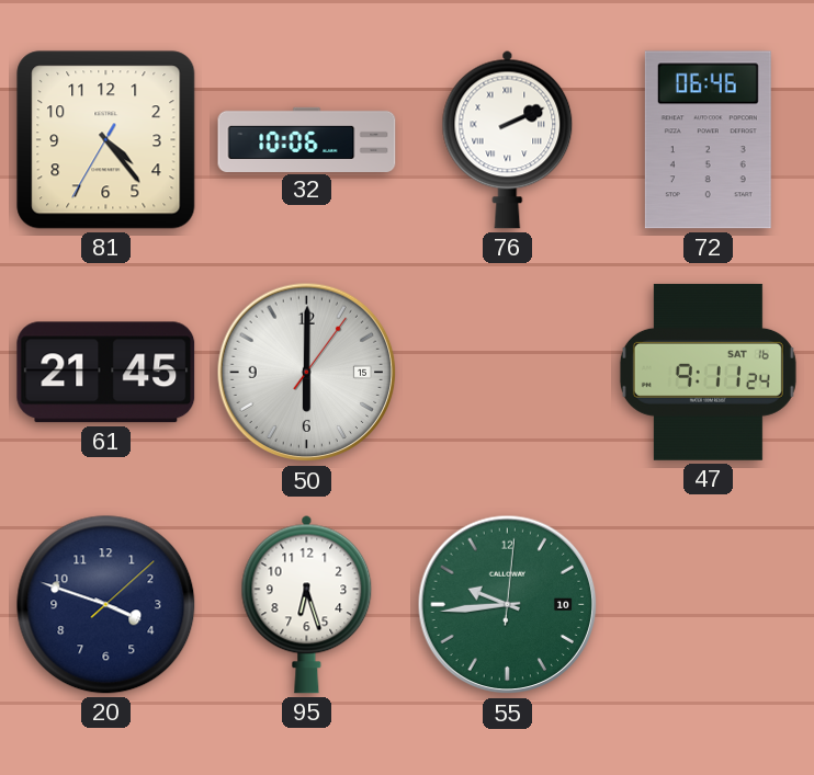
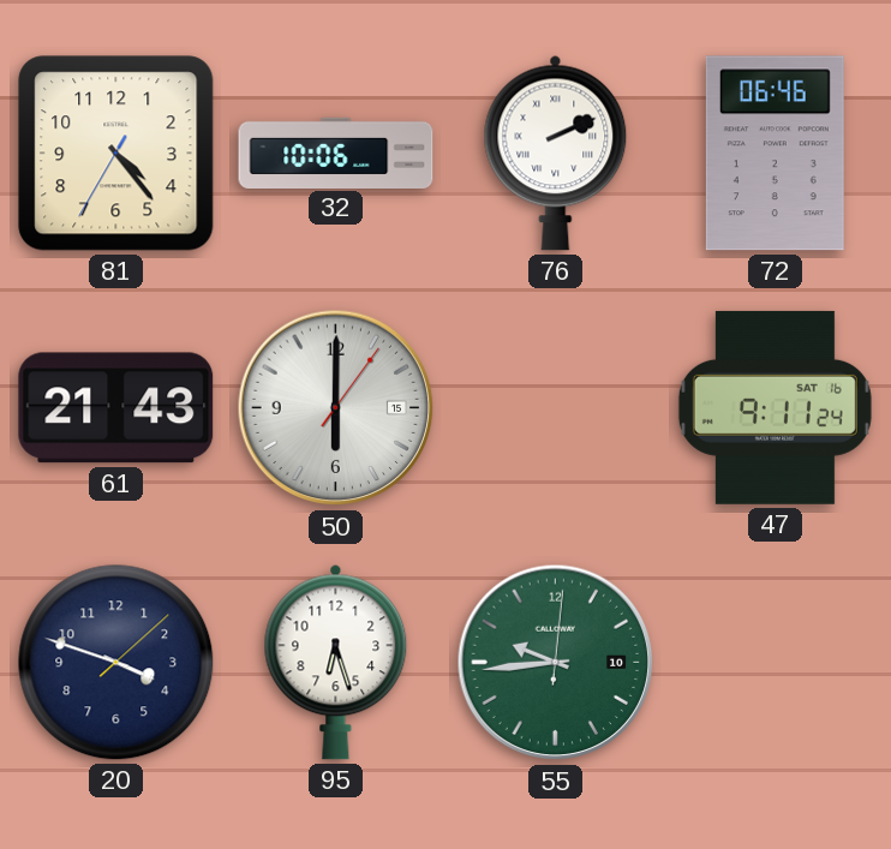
61: 21:45 -> 21:43
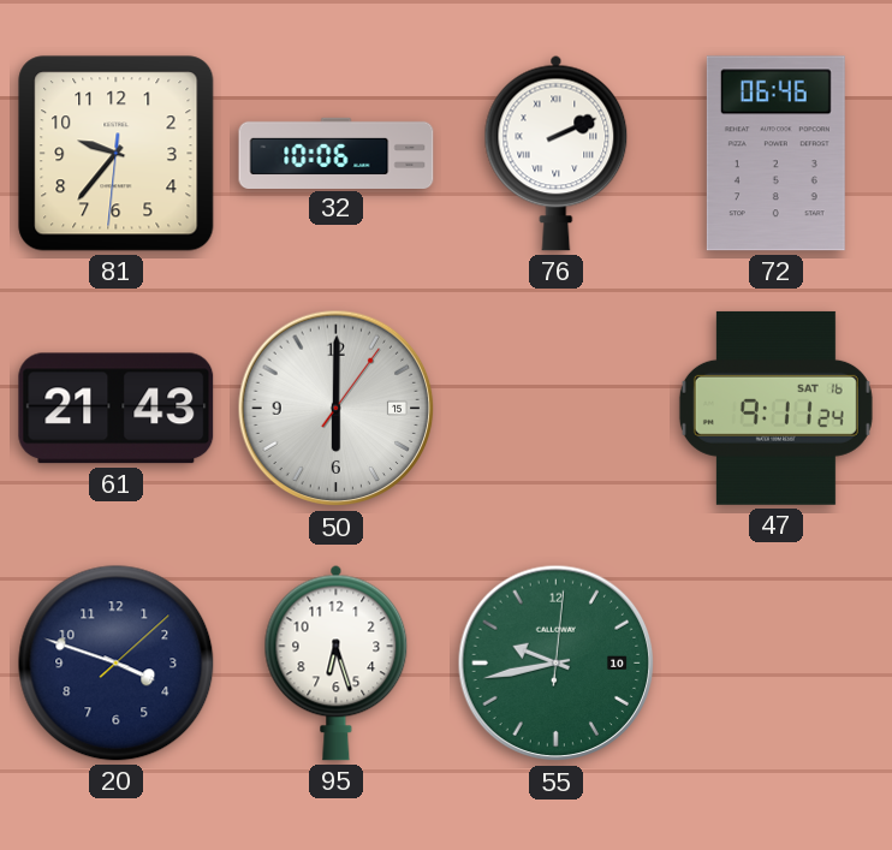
81: 4:23 -> 9:36
55: 9:44 -> 9:43
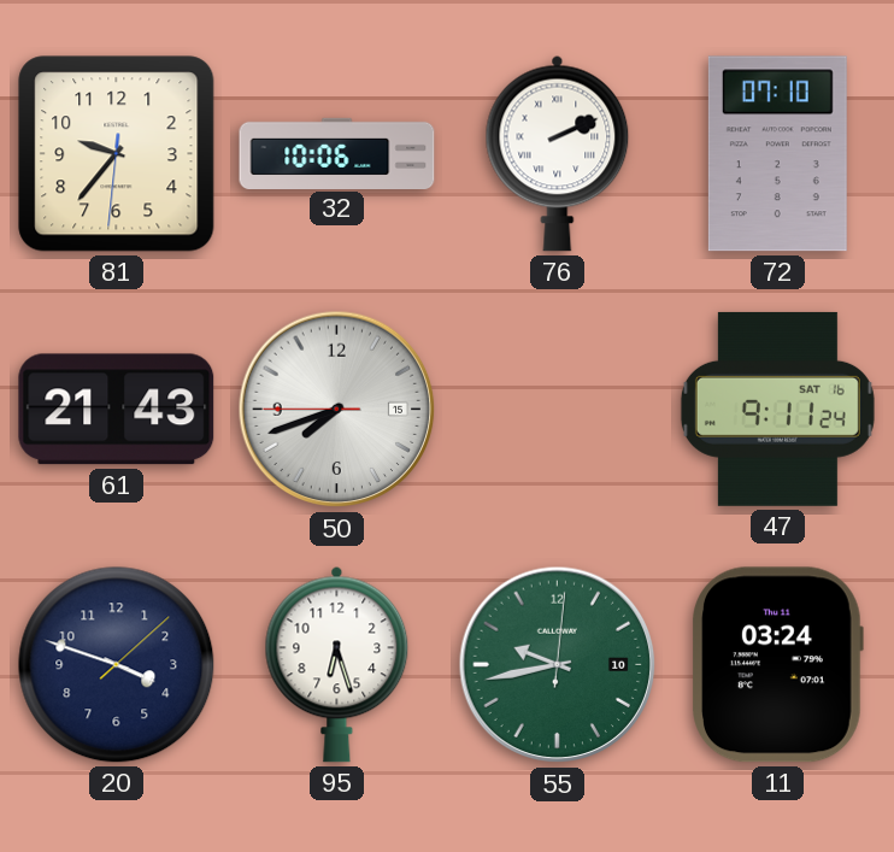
72: 06:46 -> 07:10
50: 6:00 -> 7:41
11: none -> 03:24
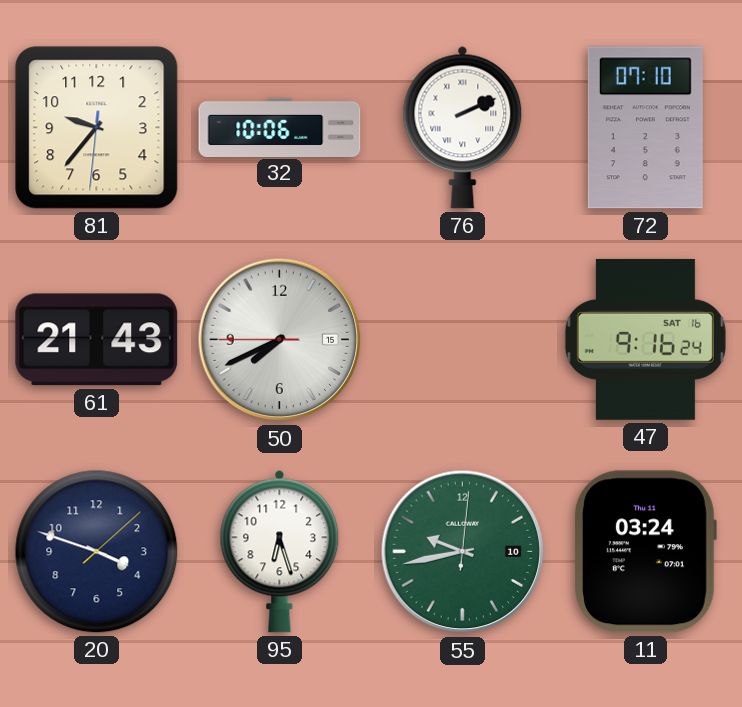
50: 7:41 -> 7:40
47: 9:11 -> 9:16
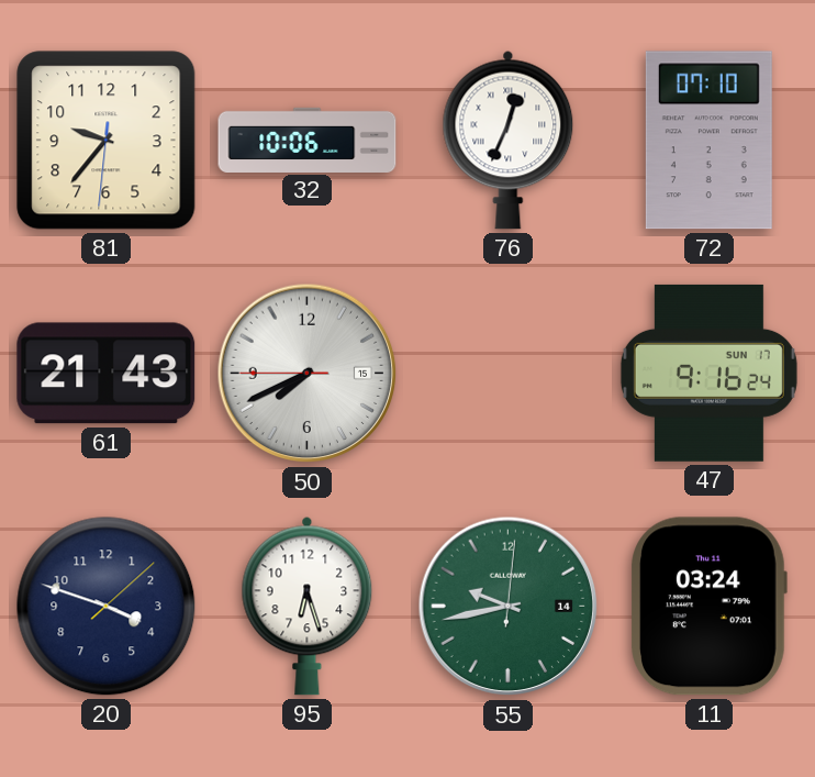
76: 2:11 -> 12:34
47 date: SAT 16 -> SUN 17
55 date: 10 -> 14
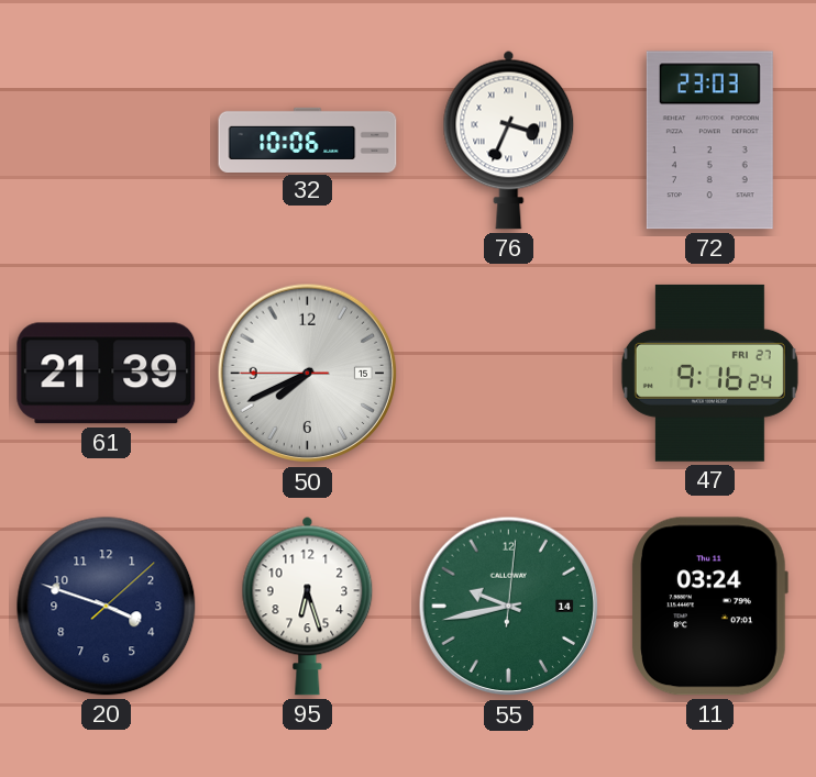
81: 9:36 -> none
76: 12:34 -> 3:34
72: 07:10 -> 23:03
61: 21:43 -> 21:39
47 date: SUN 17 -> FRI 27
